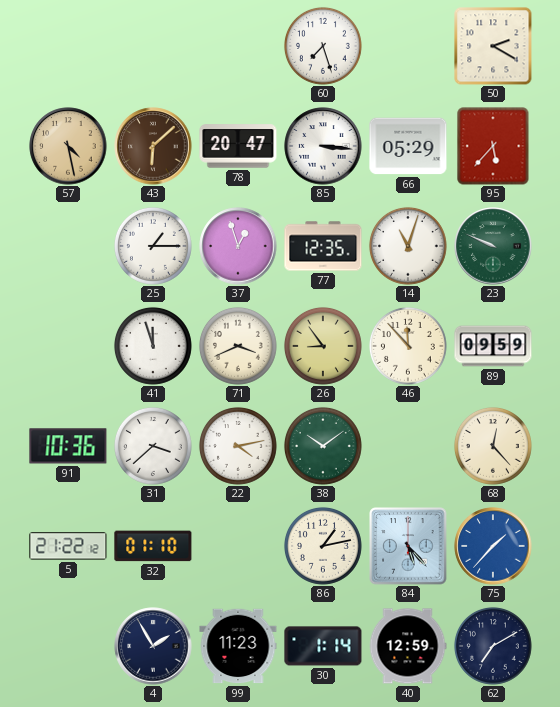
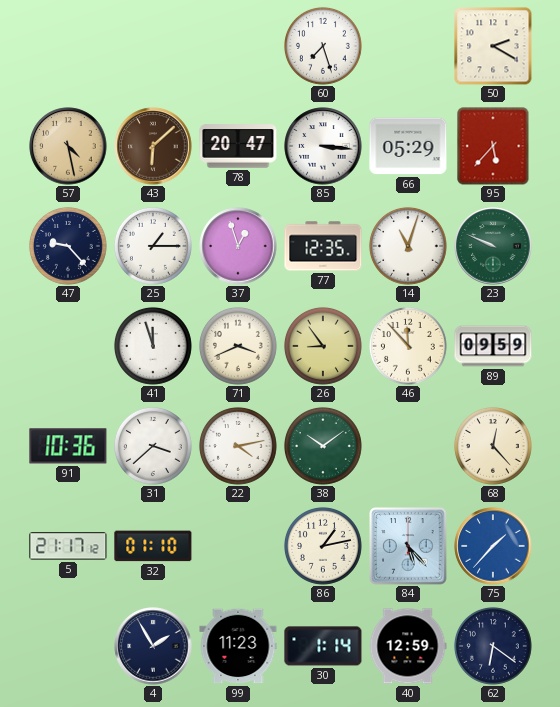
47: none -> 9:23
5: 21:22 -> 21:17
62: 7:10 -> 6:21
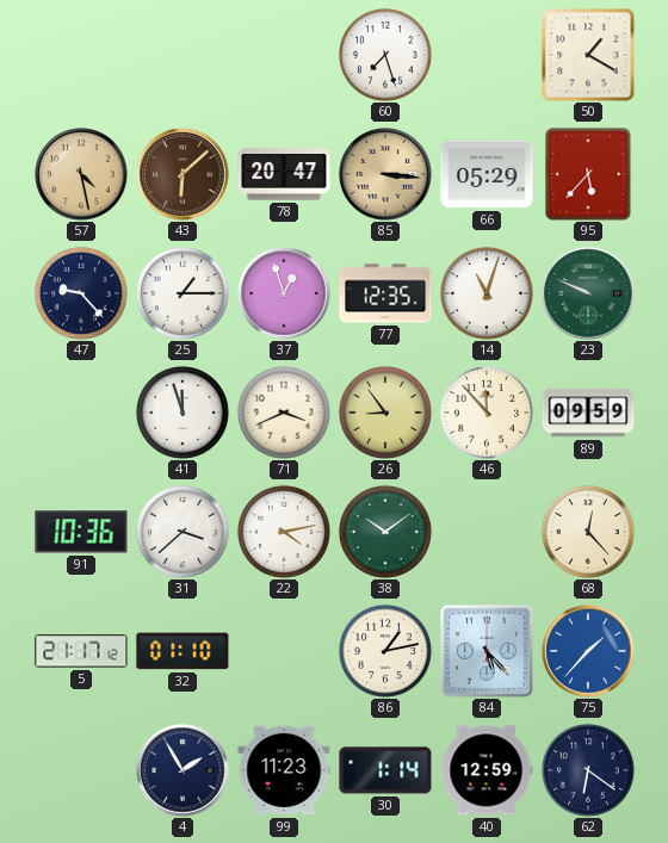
50: 2:20 -> 1:20
85 dial: white -> champagne
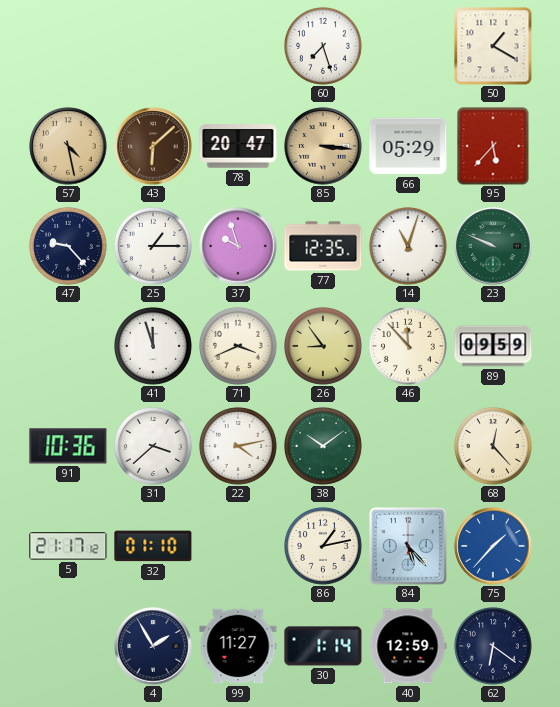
37: 12:57 -> 9:57
99: 11:23 -> 11:27
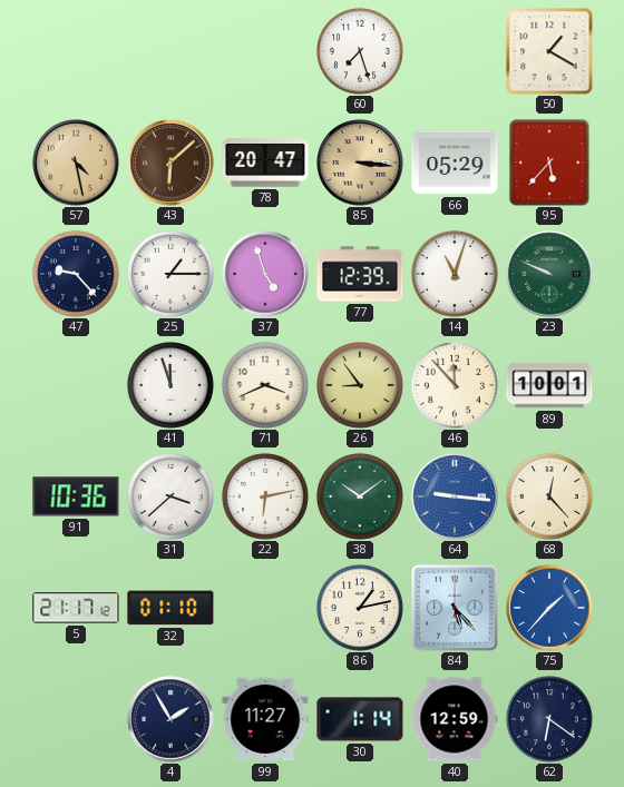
37: 9:57 -> 4:57
77: 12:35 -> 12:39
89: 09:59 -> 10:01
22: 4:13 -> 6:13
64: none -> 9:16
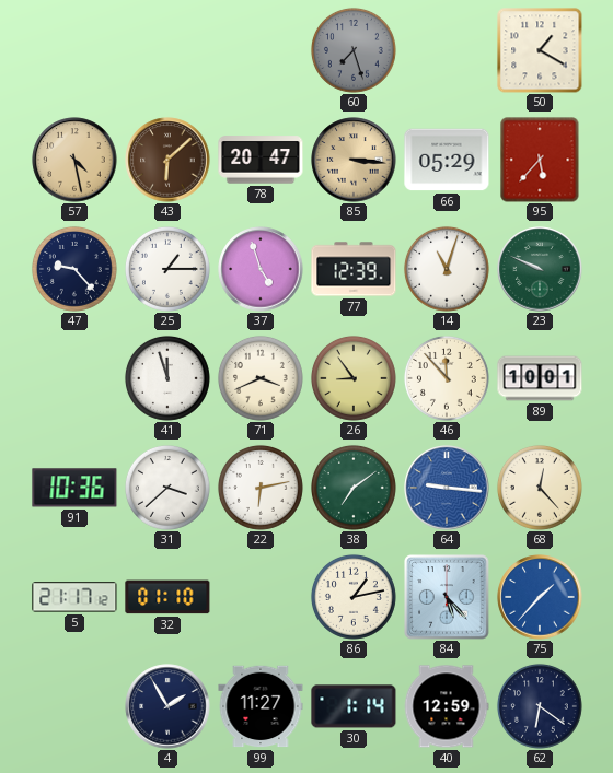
60 dial: white -> grey
38: 10:09 -> 7:09
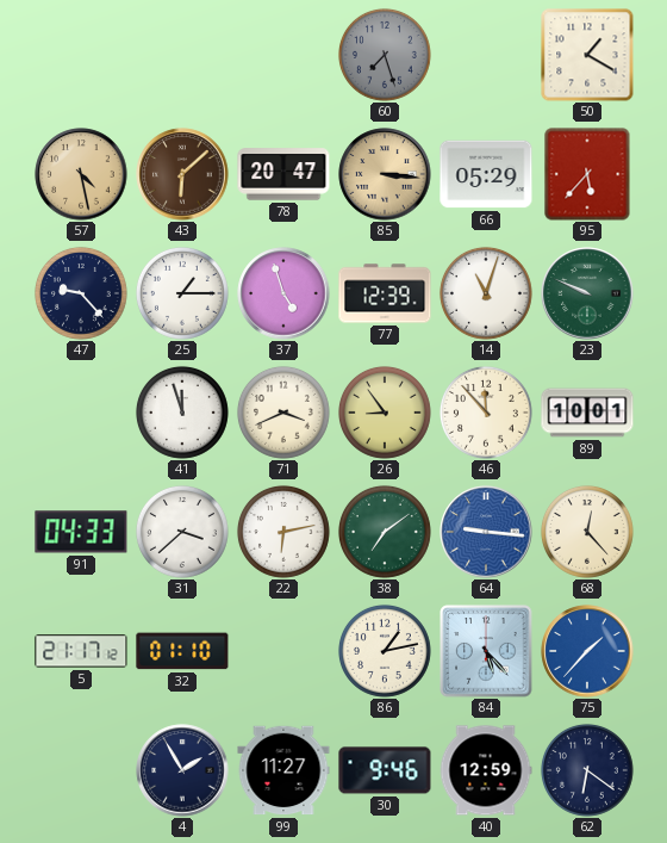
91: 10:36 -> 04:33
30: 1:14 -> 9:46
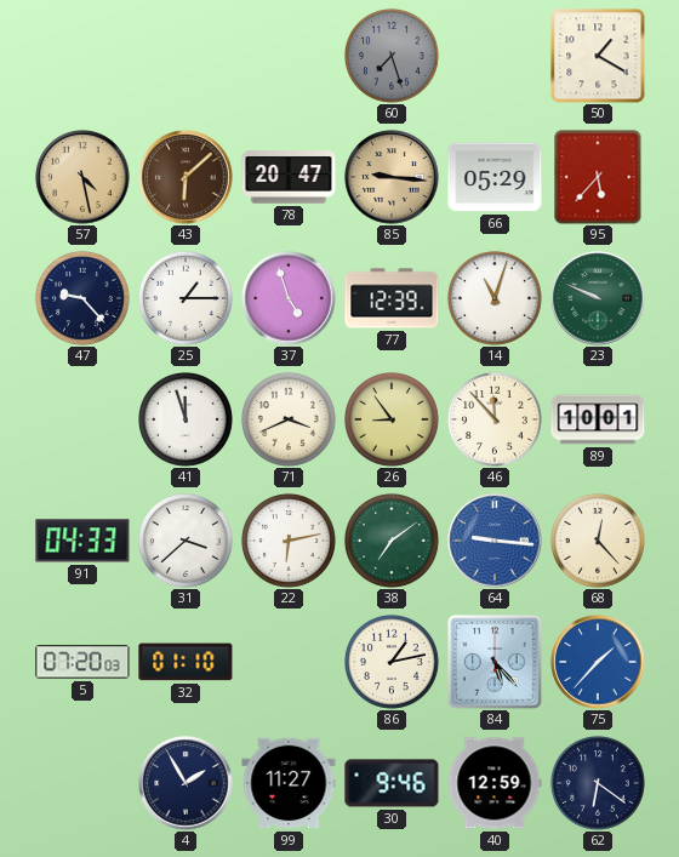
85: 3:16 -> 9:16
5: 21:17 -> 07:20
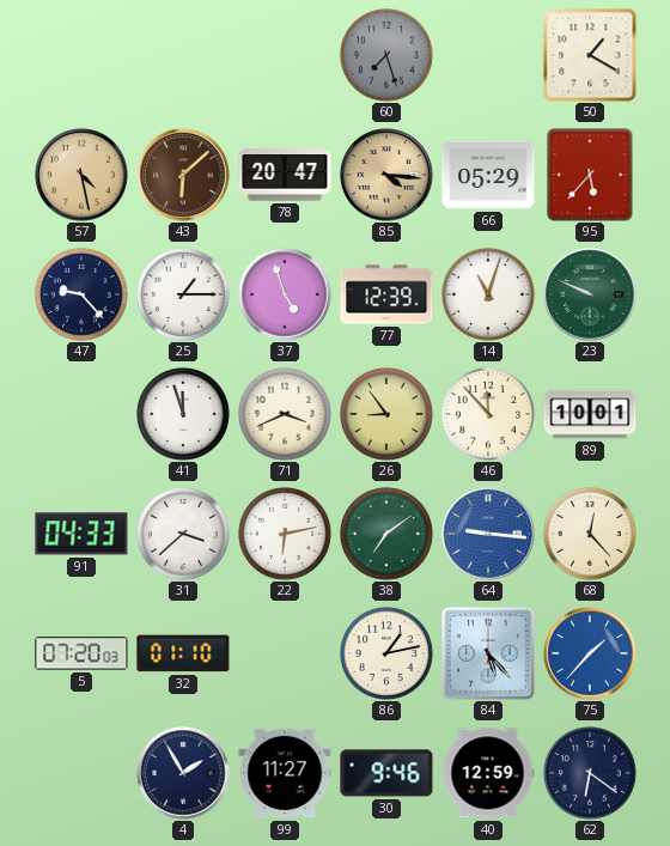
85: 9:16 -> 4:16
